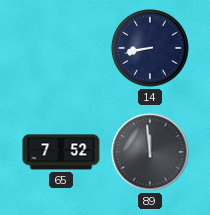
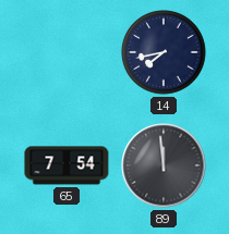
14: 8:43 -> 7:43
65: 7:52 -> 7:54
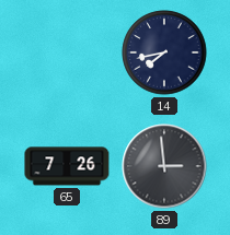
65: 7:54 -> 7:26
89: 11:59 -> 2:59
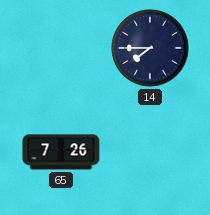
14: 7:43 -> 7:45
89: 2:59 -> none
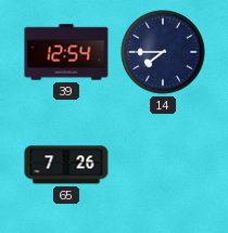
39: none -> 12:54
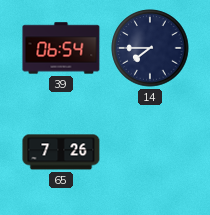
39: 12:54 -> 06:54
